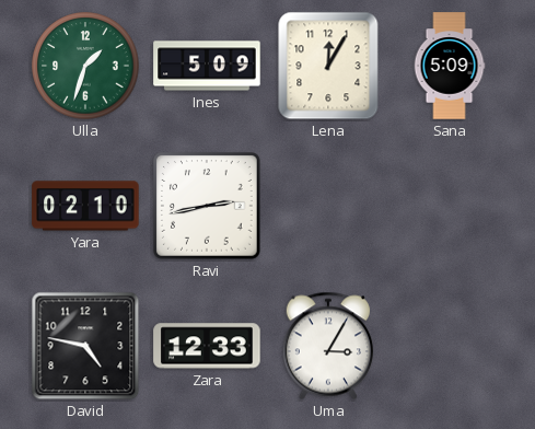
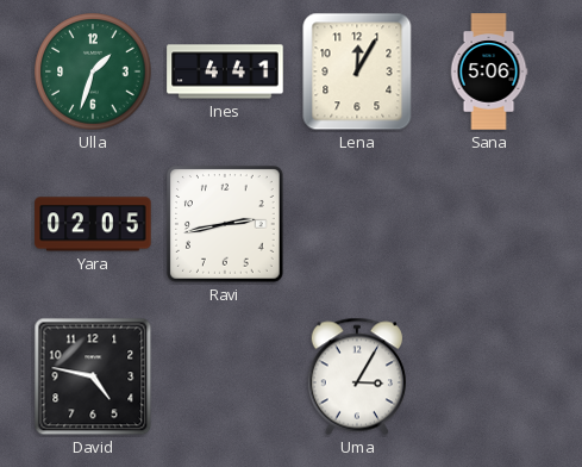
Ines: 5:09 -> 4:41
Sana: 5:09 -> 5:06
Yara: 02:10 -> 02:05
Zara: 12:33 -> none
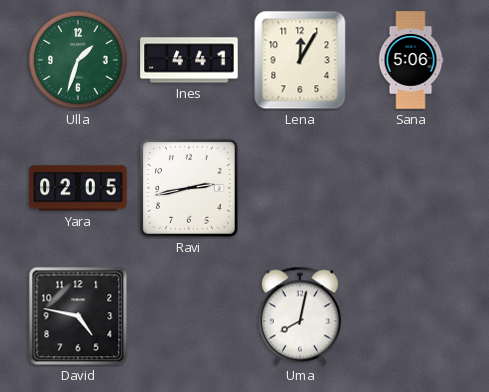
Uma: 3:05 -> 8:02
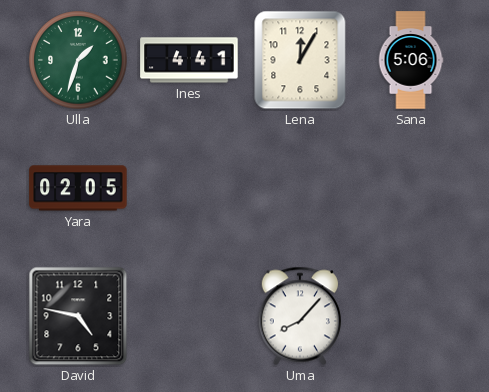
Ravi: 2:43 -> none
Uma: 8:02 -> 8:07
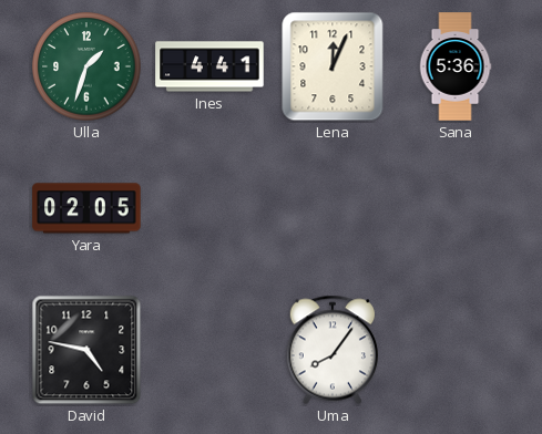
Lena: 12:05 -> 12:04
Sana: 5:06 -> 5:36
Uma: 8:07 -> 8:06
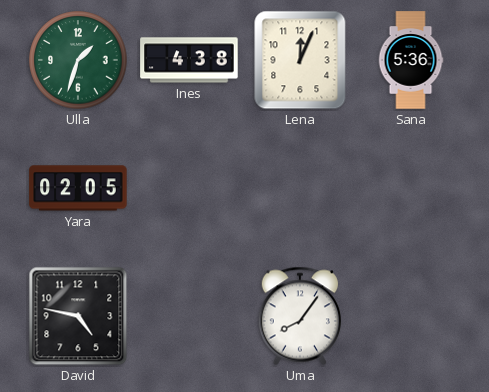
Ines: 4:41 -> 4:38
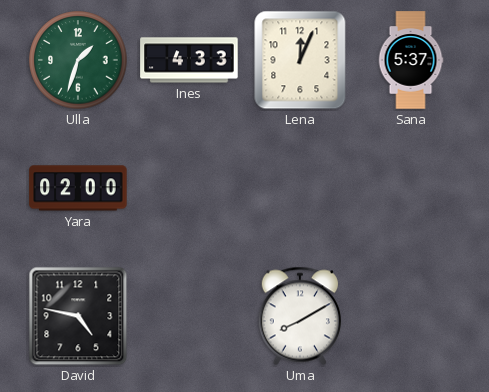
Ines: 4:38 -> 4:33
Sana: 5:36 -> 5:37
Yara: 02:05 -> 02:00
Uma: 8:06 -> 8:10
